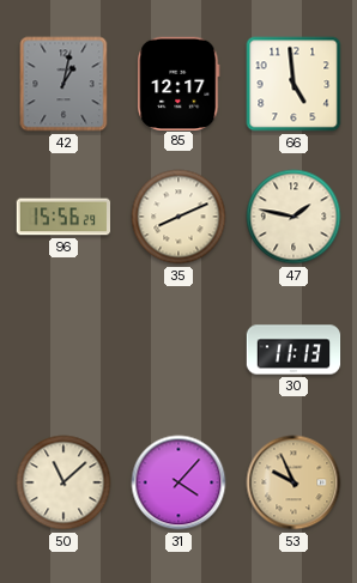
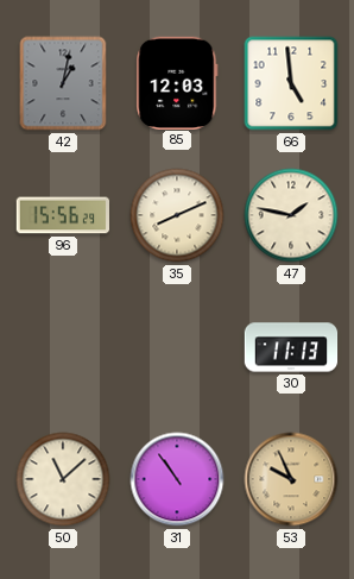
85: 12:17 -> 12:03
31: 4:07 -> 10:54
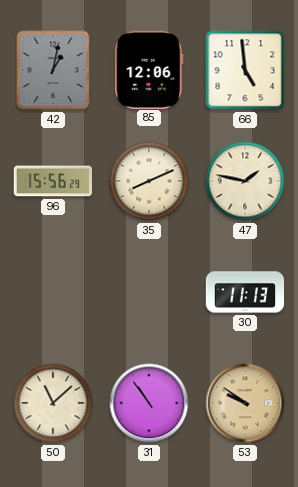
85: 12:03 -> 12:06
53: 9:56 -> 9:51
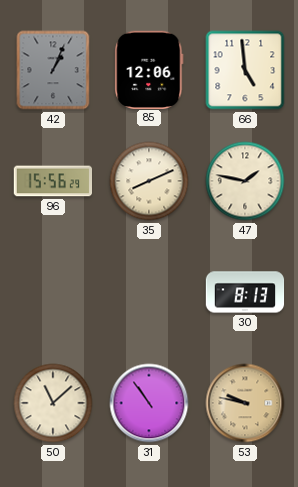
42: 1:02 -> 1:04
30: 11:13 -> 8:13
53: 9:51 -> 9:47
